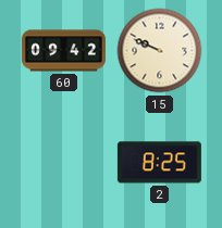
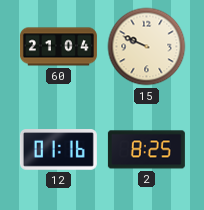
60: 09:42 -> 21:04
12: none -> 01:16
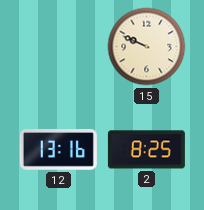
60: 21:04 -> none
12: 01:16 -> 13:16
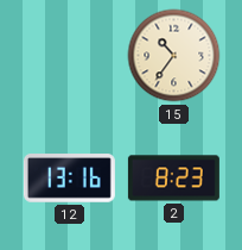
15: 9:49 -> 10:36
2: 8:25 -> 8:23
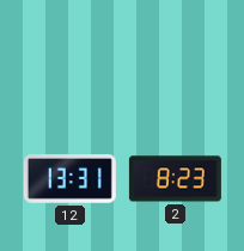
15: 10:36 -> none
12: 13:16 -> 13:31
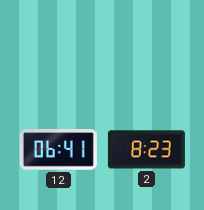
12: 13:31 -> 06:41
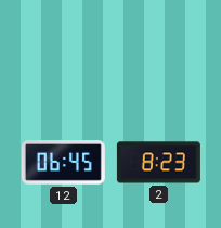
12: 06:41 -> 06:45
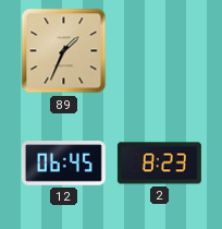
89: none -> 1:34
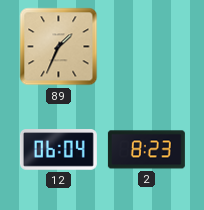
12: 06:45 -> 06:04
